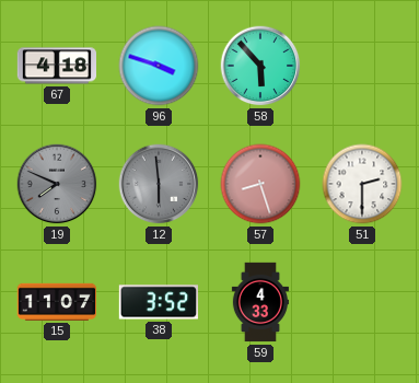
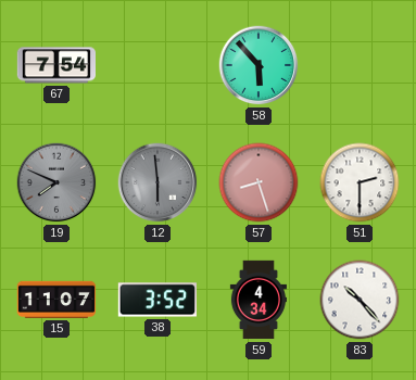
67: 4:18 -> 7:54
96: 3:48 -> none
59: 4:33 -> 4:34
83: none -> 10:23
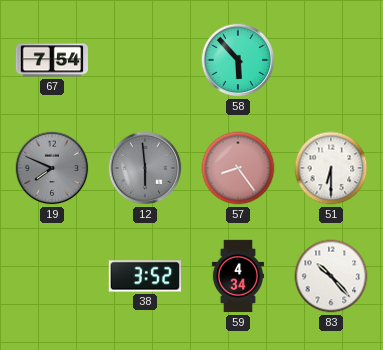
57: 8:27 -> 8:24
51: 2:30 -> 6:30
15: 11:07 -> none
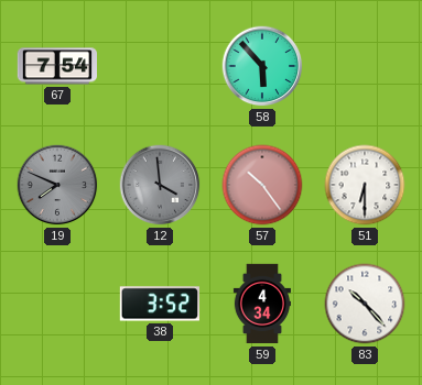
12: 5:59 -> 3:59
57: 8:24 -> 10:24
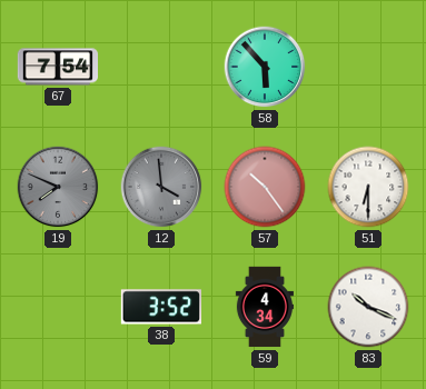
83: 10:23 -> 10:19
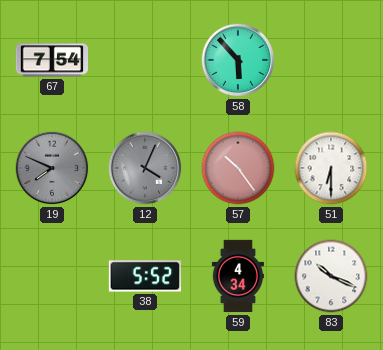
12: 3:59 -> 4:04
38: 3:52 -> 5:52
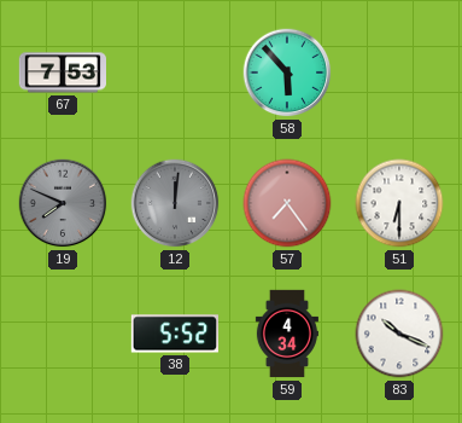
67: 7:54 -> 7:53
12: 4:04 -> 12:01
57: 10:24 -> 7:24
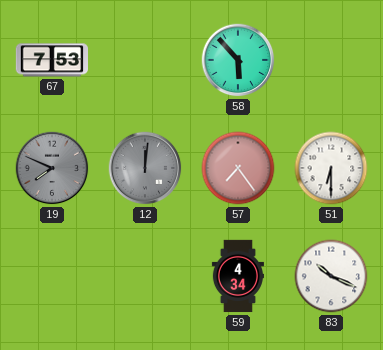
38: 5:52 -> none
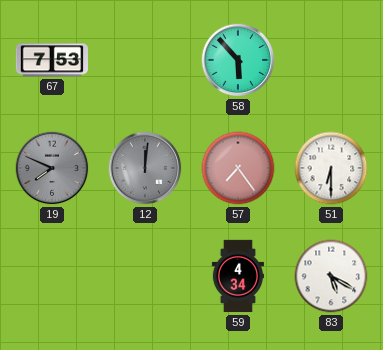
83: 10:19 -> 5:20
